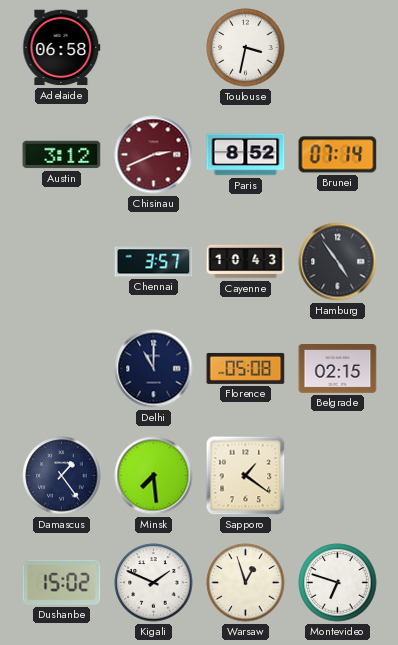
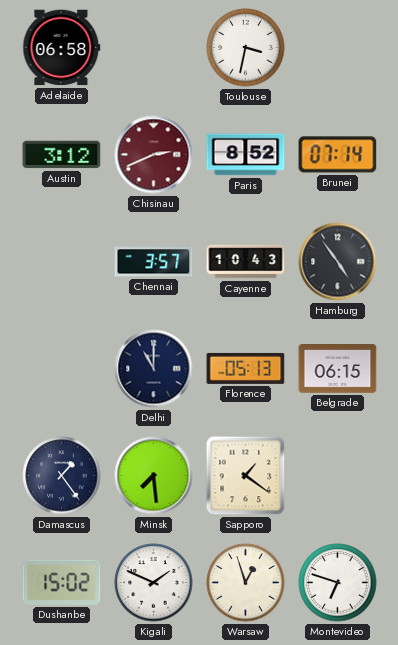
Florence: 05:08 -> 05:13
Belgrade: 02:15 -> 06:15
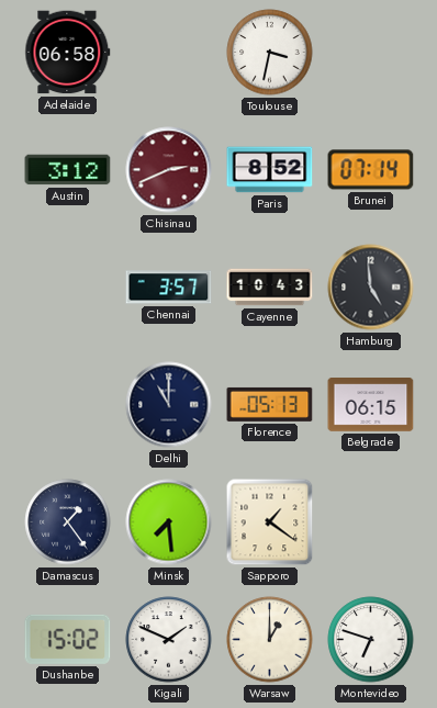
Hamburg: 4:54 -> 4:59
Warsaw: 12:57 -> 1:00
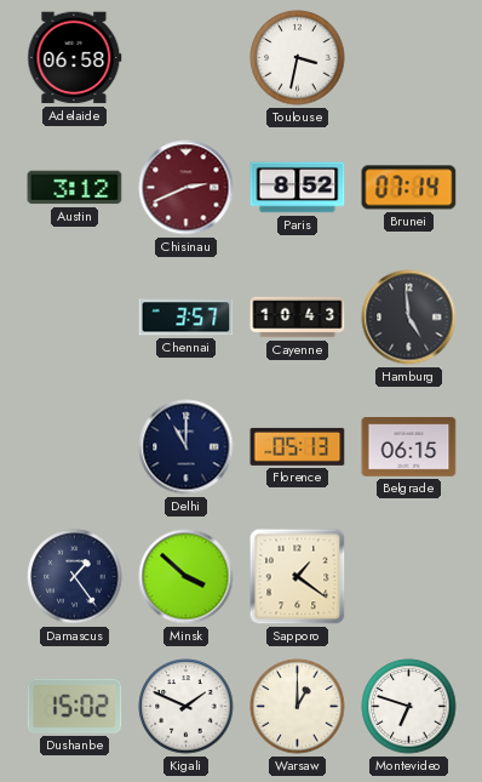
Minsk: 7:29 -> 3:52
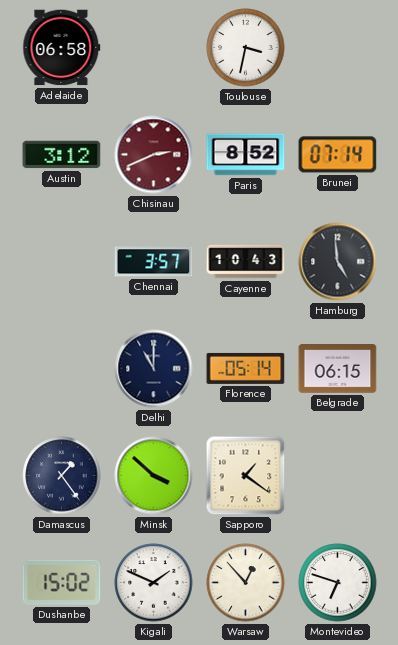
Florence: 05:13 -> 05:14
Warsaw: 1:00 -> 12:53
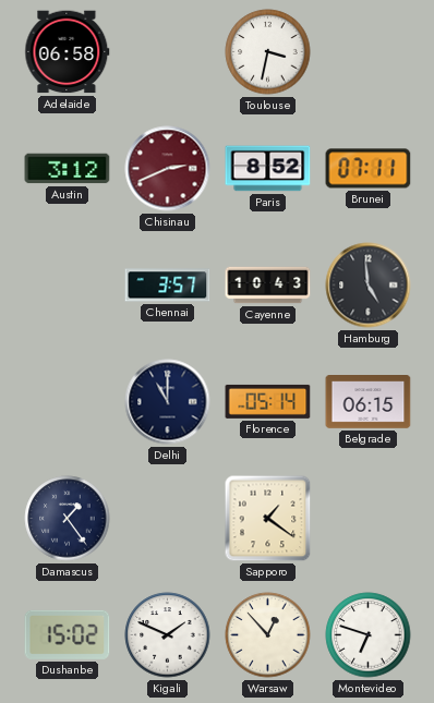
Brunei: 07:14 -> 07:11
Minsk: 3:52 -> none
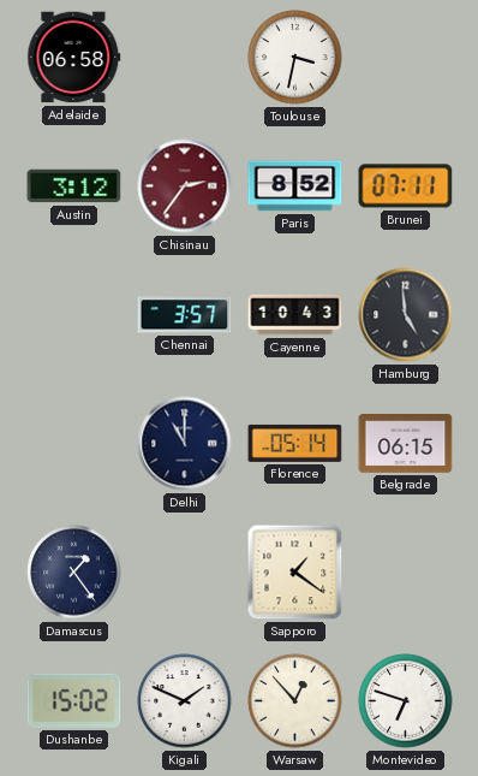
Chisinau: 2:41 -> 2:36
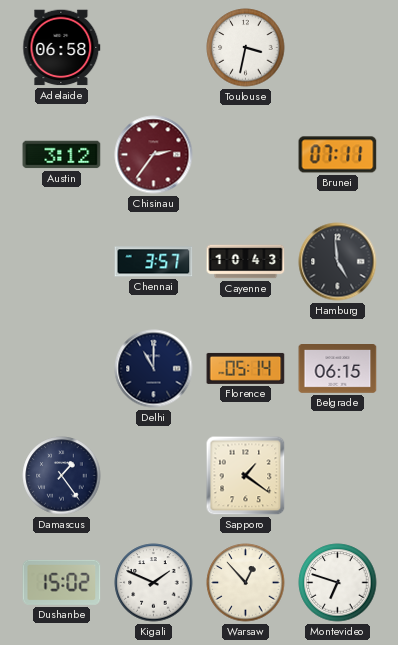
Paris: 8:52 -> none
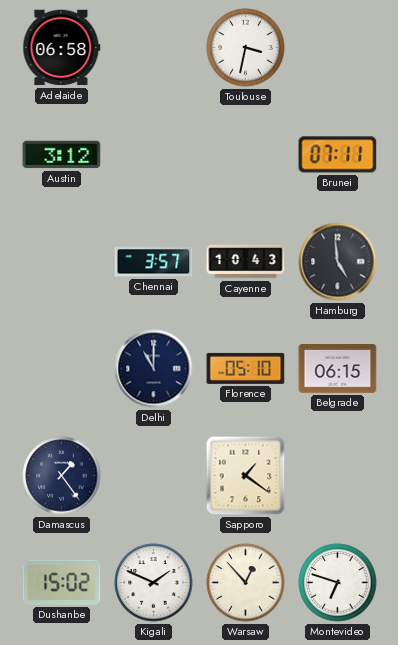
Chisinau: 2:36 -> none
Florence: 05:14 -> 05:10
